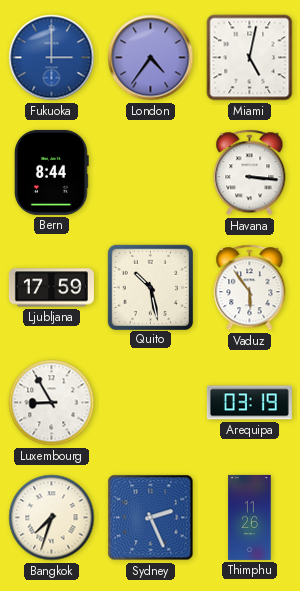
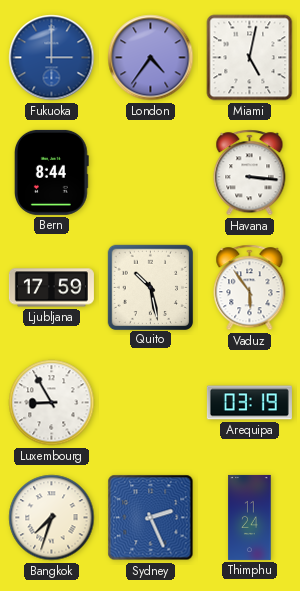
Thimphu: 11:26 -> 11:24
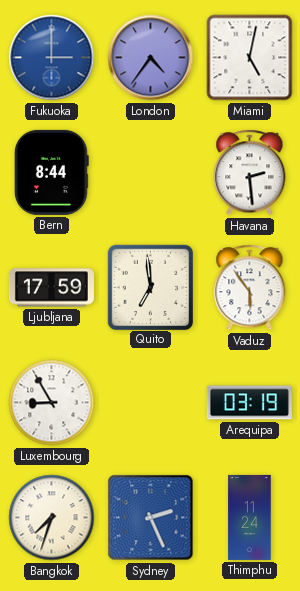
Havana: 3:16 -> 2:29
Quito: 10:28 -> 6:59
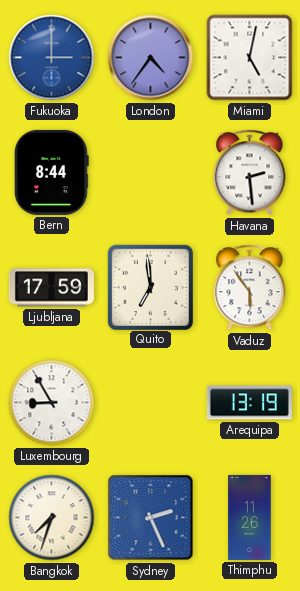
Arequipa: 03:19 -> 13:19
Thimphu: 11:24 -> 11:26
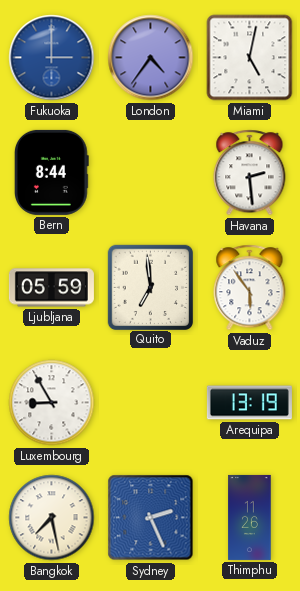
Ljubljana: 17:59 -> 05:59
Bangkok: 7:33 -> 7:28
